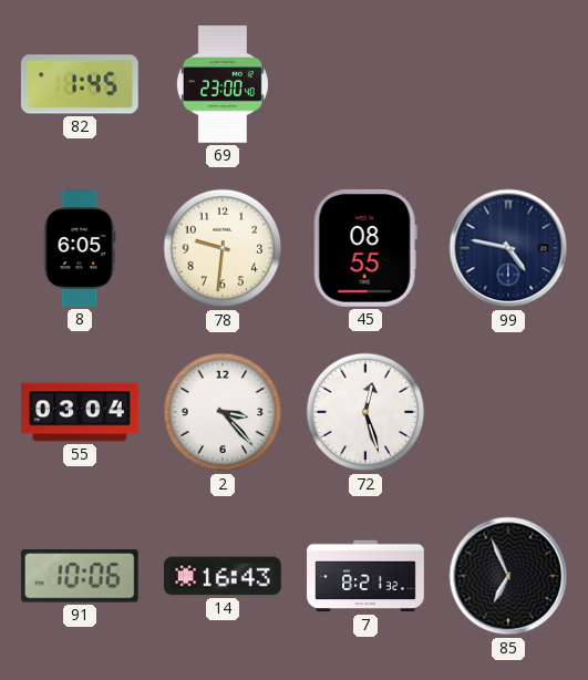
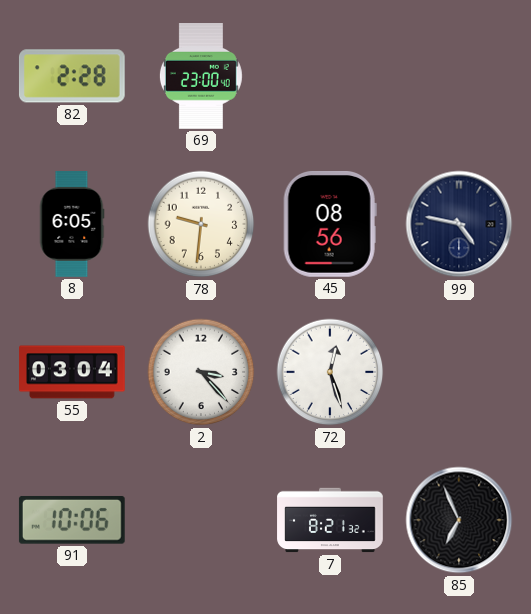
82: 1:45 -> 2:28
45: 08:55 -> 08:56
14: 16:43 -> none
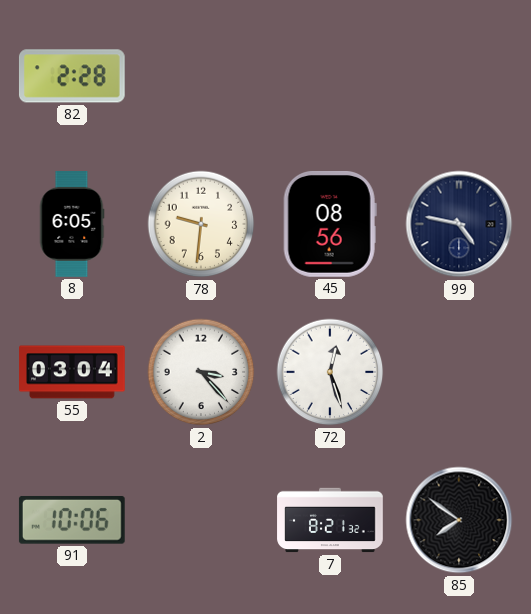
69: 23:00 -> none
85: 6:56 -> 7:51
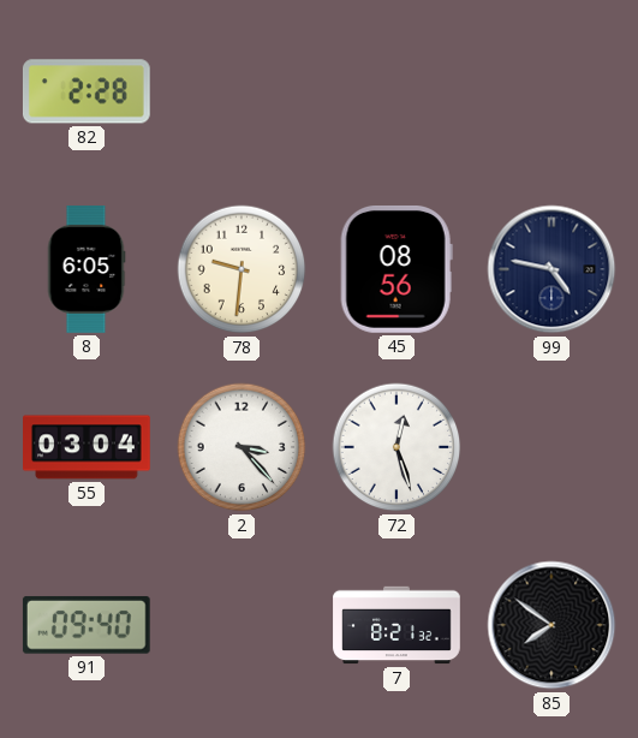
91: 10:06 -> 09:40
